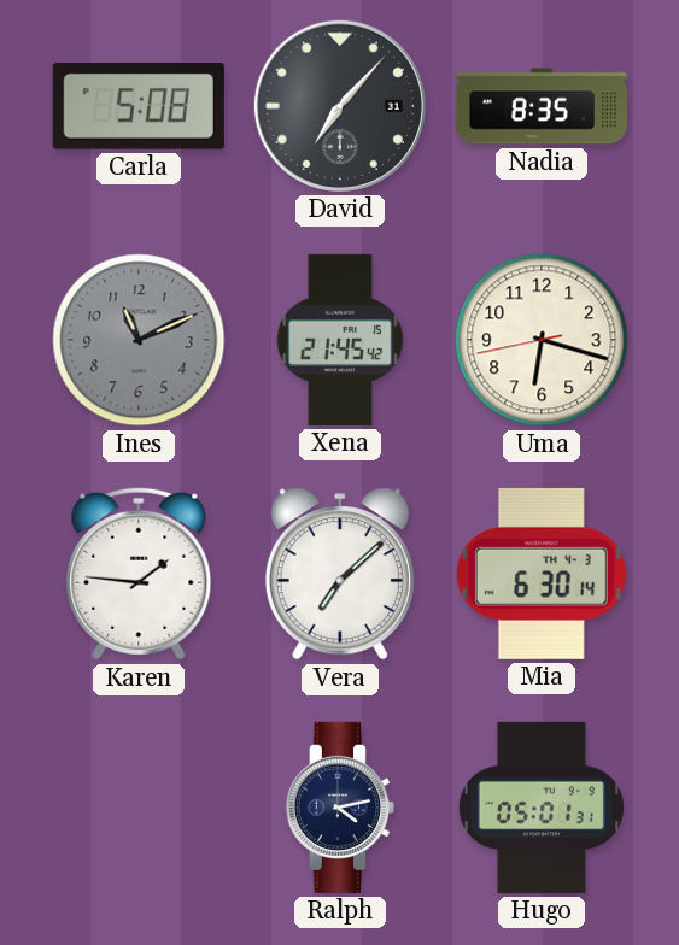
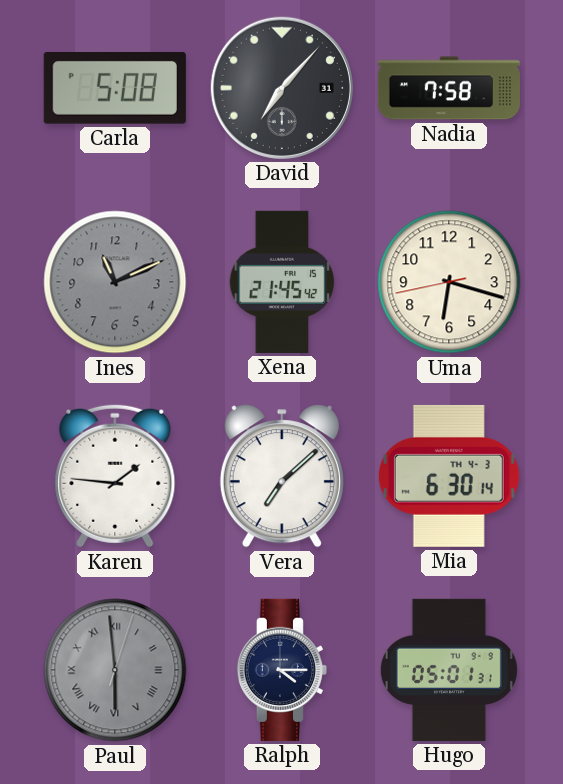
Nadia: 8:35 -> 7:58
Paul: none -> 5:59
Ralph: 4:13 -> 4:15
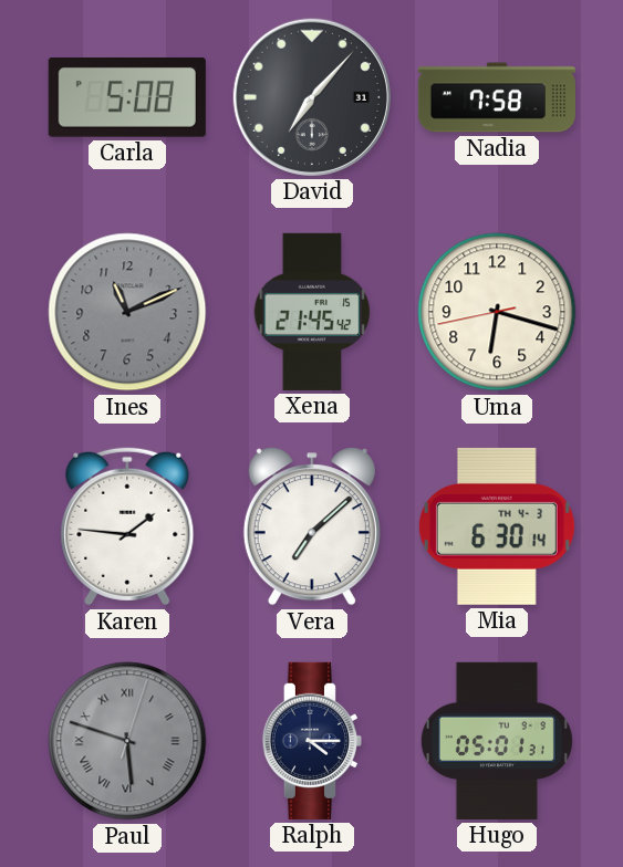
Paul: 5:59 -> 5:48
